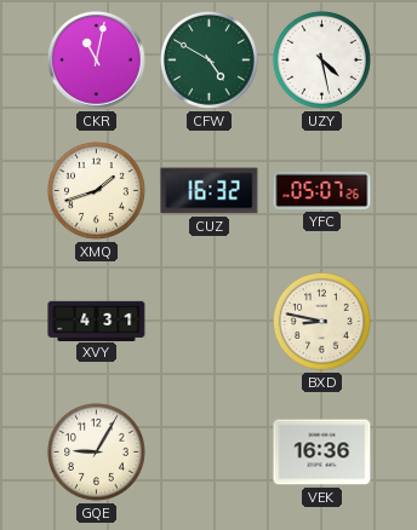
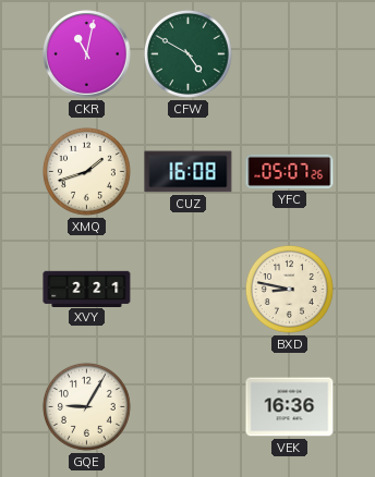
UZY: 4:28 -> none
CUZ: 16:32 -> 16:08
XVY: 4:31 -> 2:21
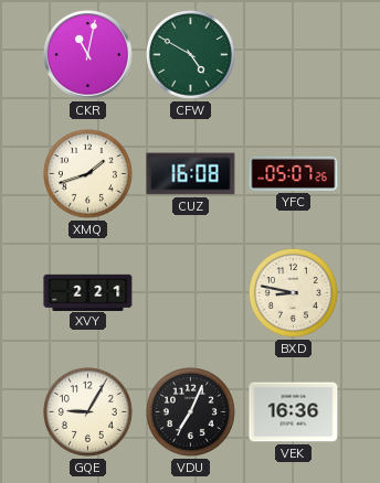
VDU: none -> 7:04
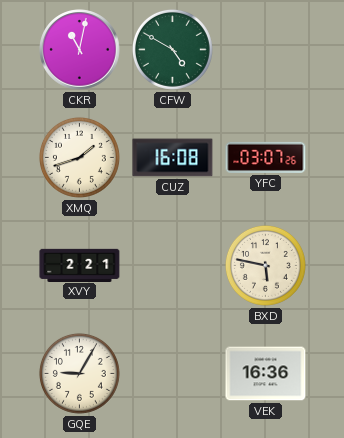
YFC: 05:07 -> 03:07
BXD: 8:47 -> 5:47
VDU: 7:04 -> none
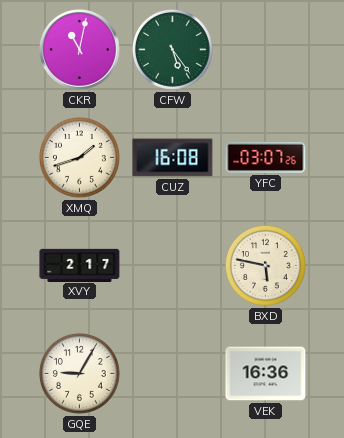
CFW: 4:50 -> 5:24
XVY: 2:21 -> 2:17
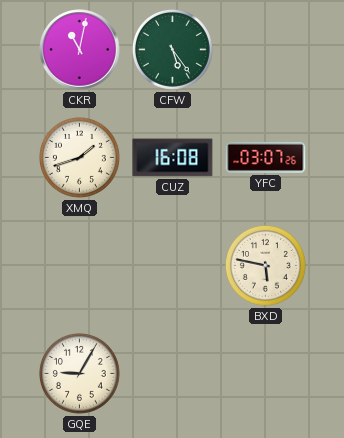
XVY: 2:17 -> none
VEK: 16:36 -> none
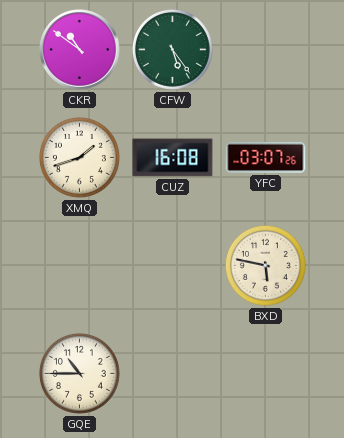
CKR: 11:02 -> 10:51
GQE: 9:05 -> 10:45
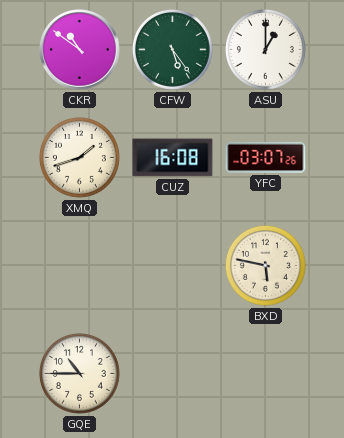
ASU: none -> 1:00
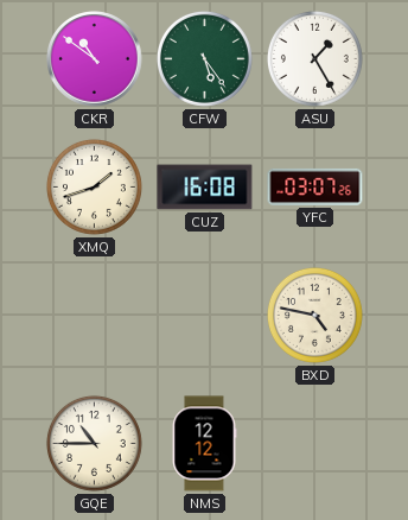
ASU: 1:00 -> 1:25
BXD: 5:47 -> 4:47
NMS: none -> 12:12
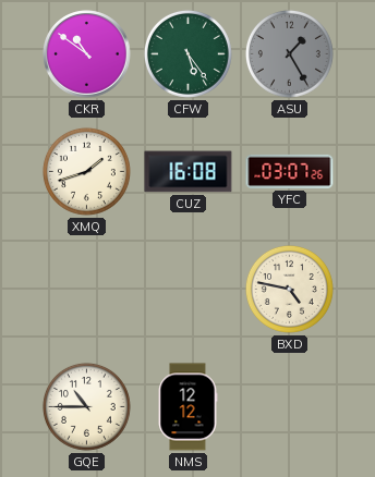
ASU dial: white -> grey
